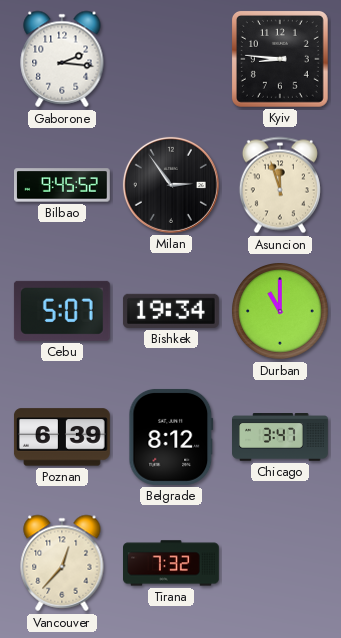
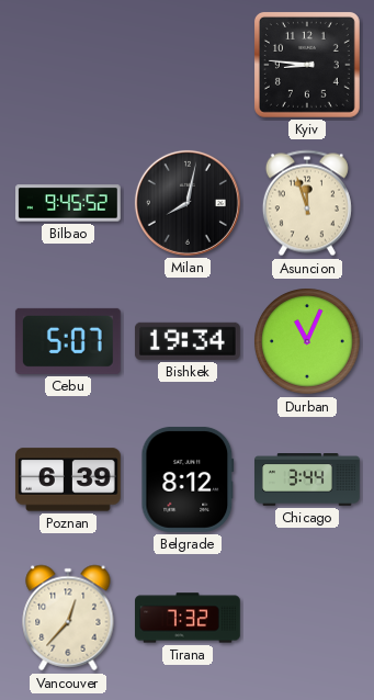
Gaborone: 2:16 -> none
Milan: 2:54 -> 8:02
Durban: 11:00 -> 11:04
Chicago: 3:47 -> 3:44
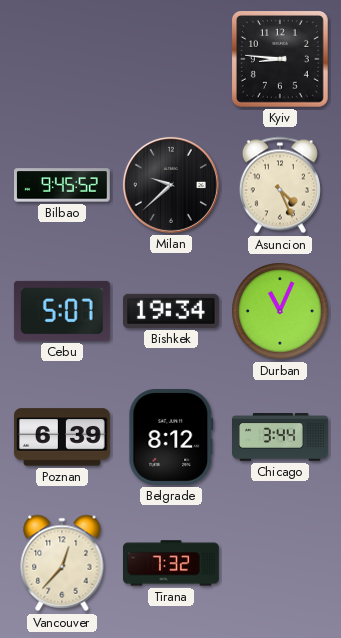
Milan: 8:02 -> 9:38
Asuncion: 11:57 -> 4:26
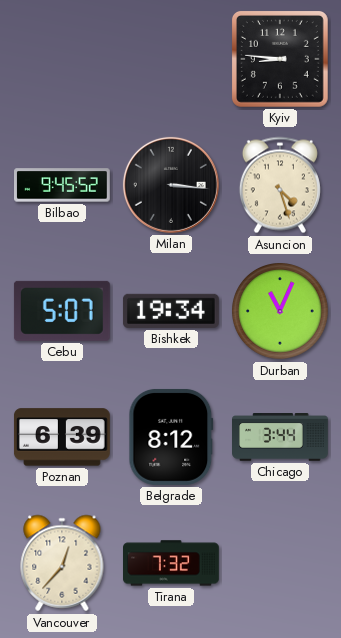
Milan: 9:38 -> 3:16
Asuncion: 4:26 -> 4:27
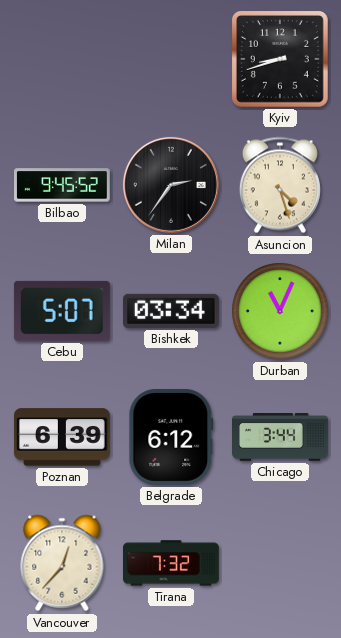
Kyiv: 8:46 -> 8:42
Milan: 3:16 -> 2:36
Bishkek: 19:34 -> 03:34
Belgrade: 8:12 -> 6:12
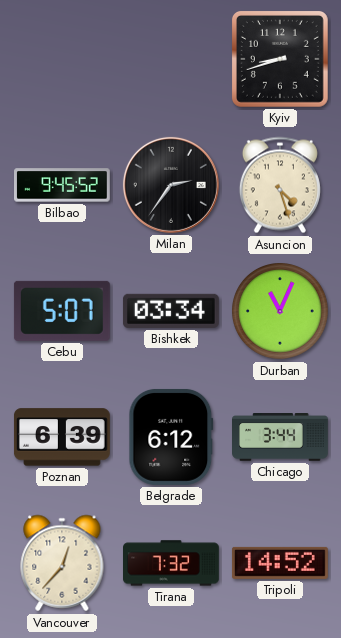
Tripoli: none -> 14:52
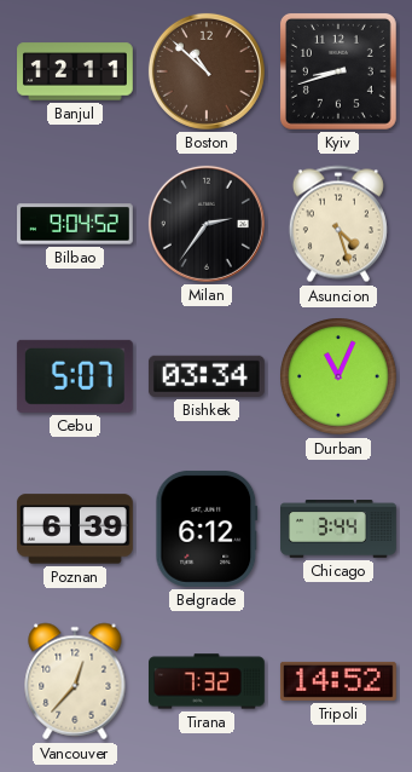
Banjul: none -> 12:11
Boston: none -> 10:52
Bilbao: 9:45 -> 9:04
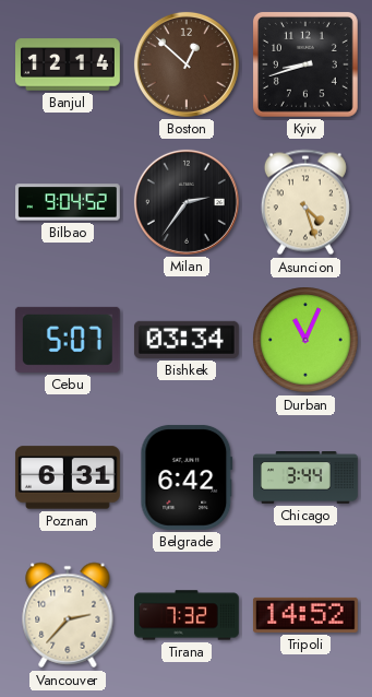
Banjul: 12:11 -> 12:14
Boston: 10:52 -> 12:52
Poznan: 6:39 -> 6:31
Belgrade: 6:12 -> 6:42
Vancouver: 12:37 -> 2:37
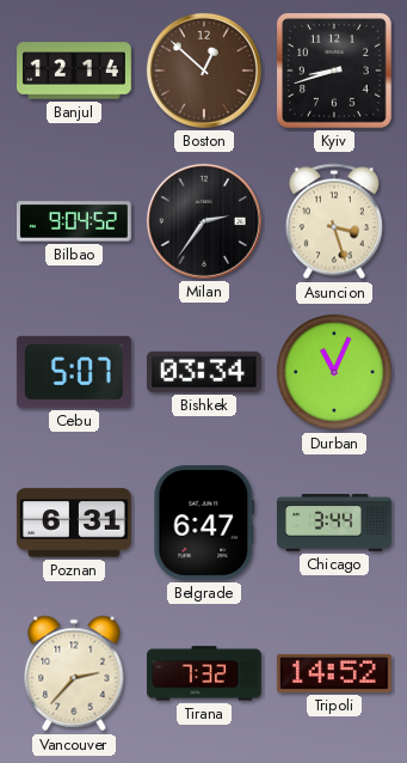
Asuncion: 4:27 -> 3:27
Belgrade: 6:42 -> 6:47
